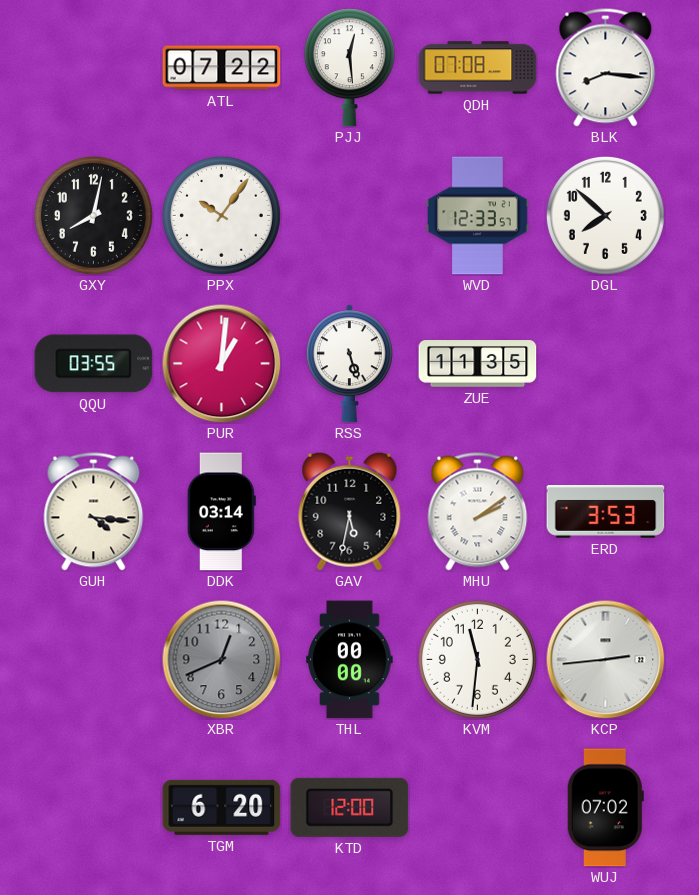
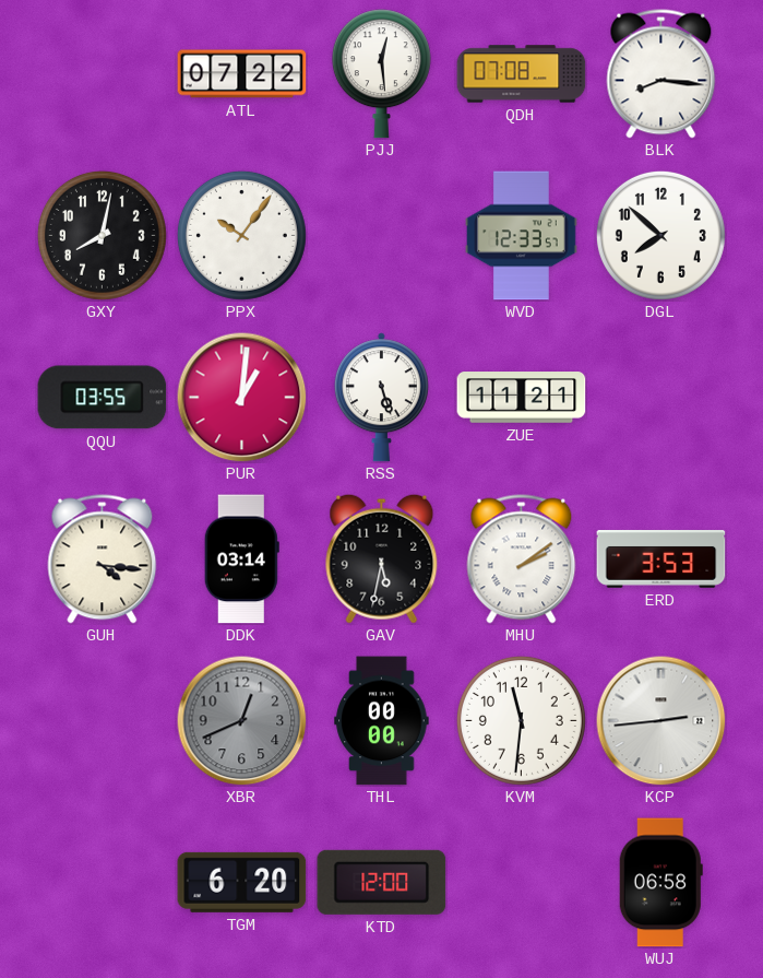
ZUE: 11:35 -> 11:21
WUJ: 07:02 -> 06:58
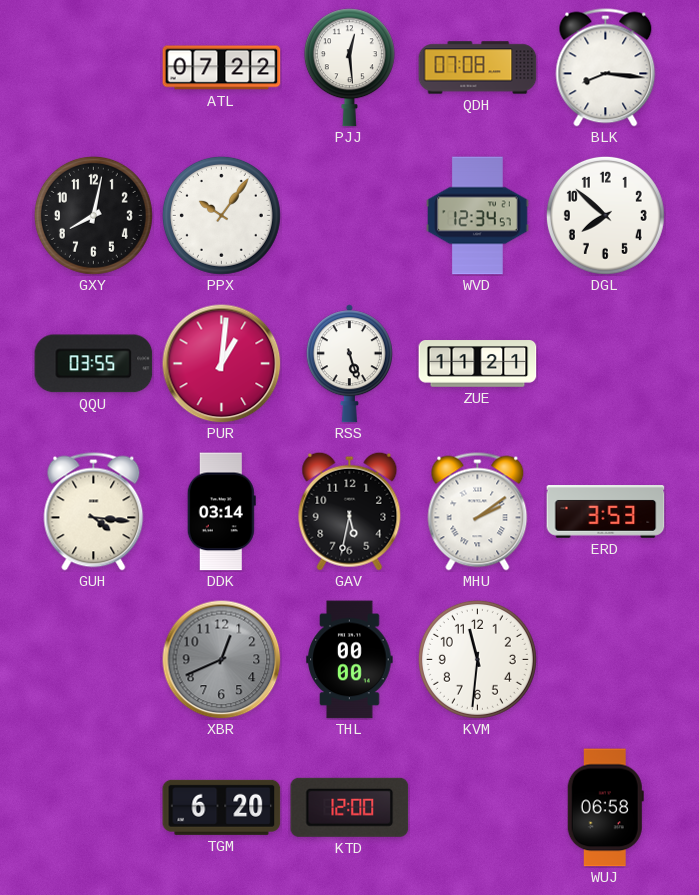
WVD: 12:33 -> 12:34
KCP: 2:44 -> none
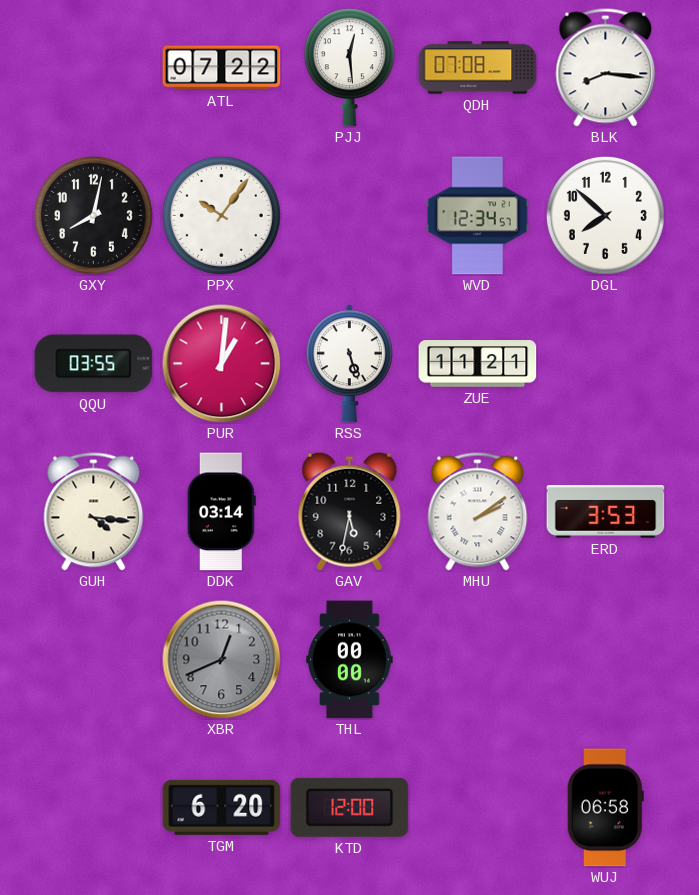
KVM: 11:31 -> none
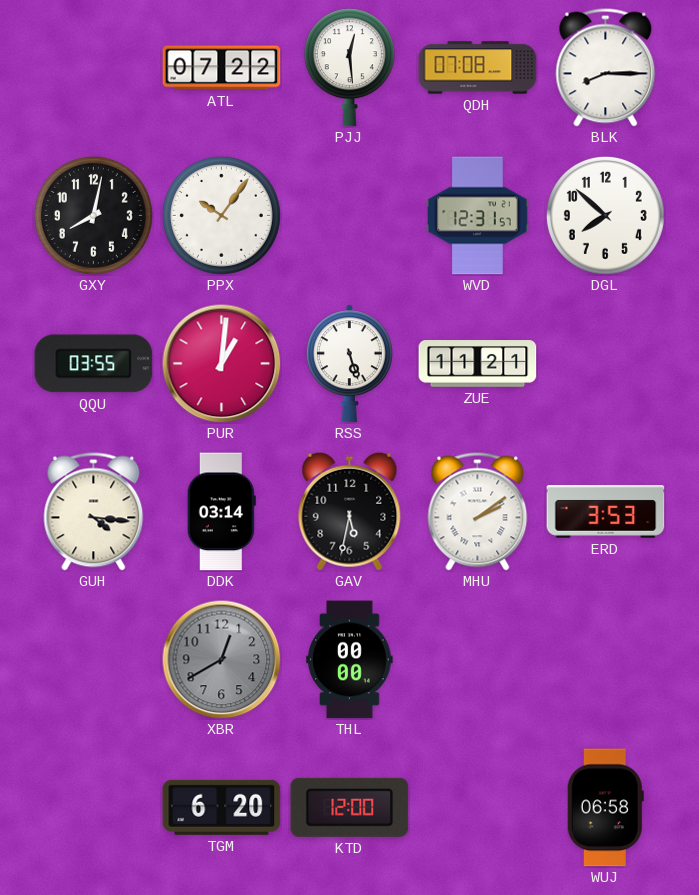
BLK: 8:16 -> 8:15
WVD: 12:34 -> 12:31
XBR: 12:41 -> 12:40
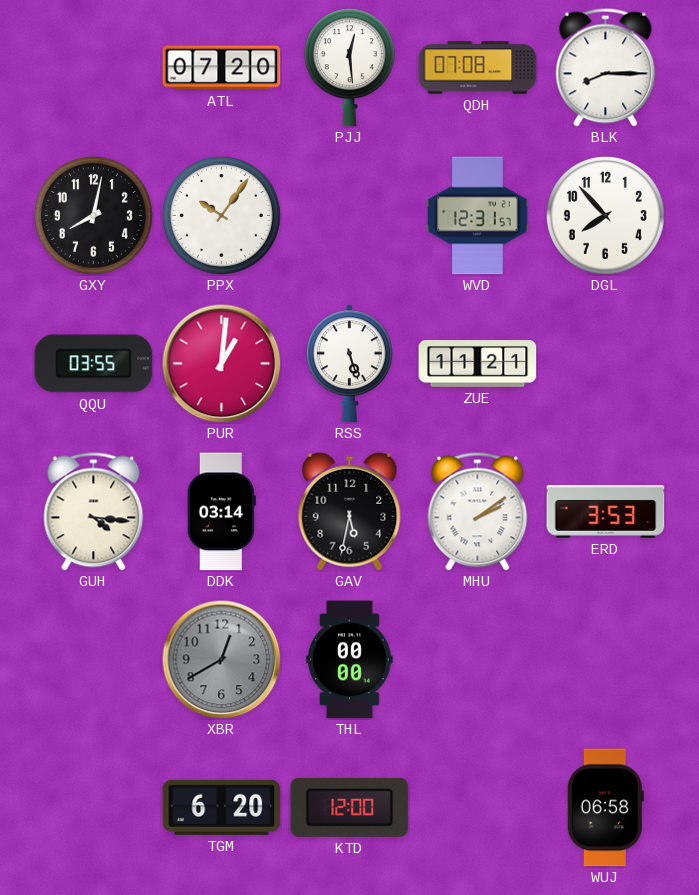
ATL: 07:22 -> 07:20
DGL: 7:52 -> 7:53
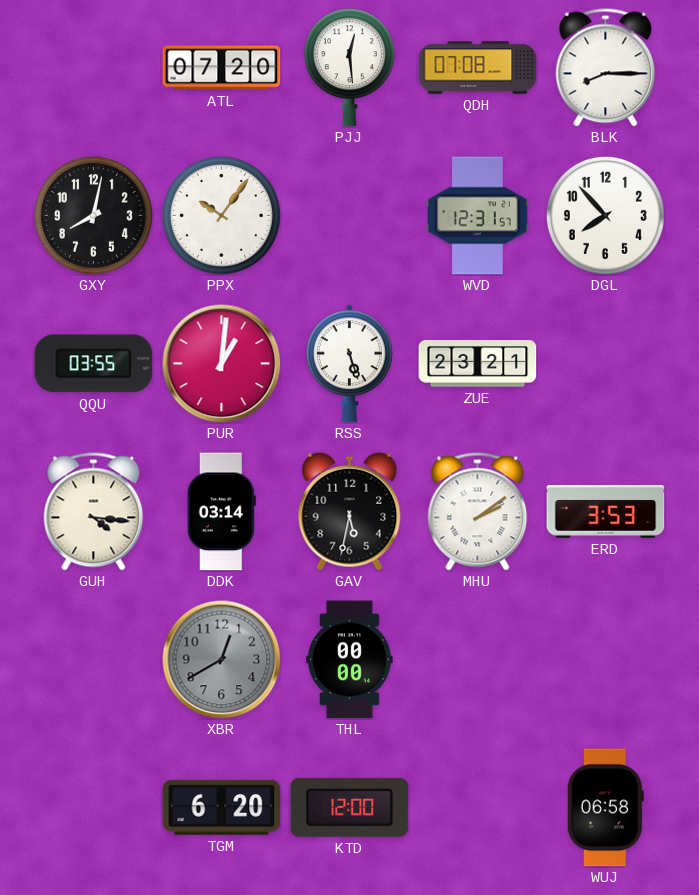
ZUE: 11:21 -> 23:21
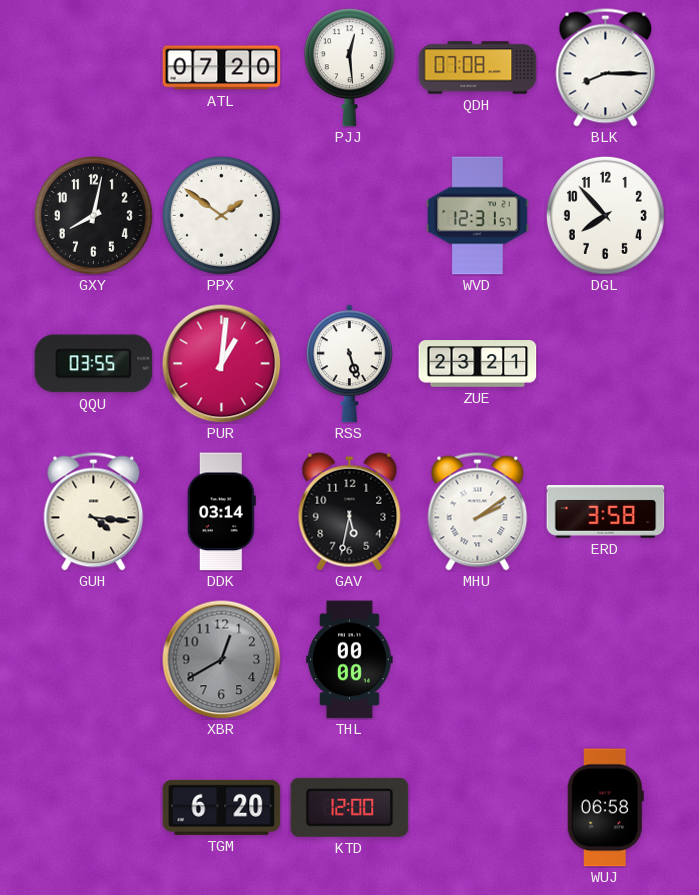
PPX: 10:06 -> 1:51
ERD: 3:53 -> 3:58
